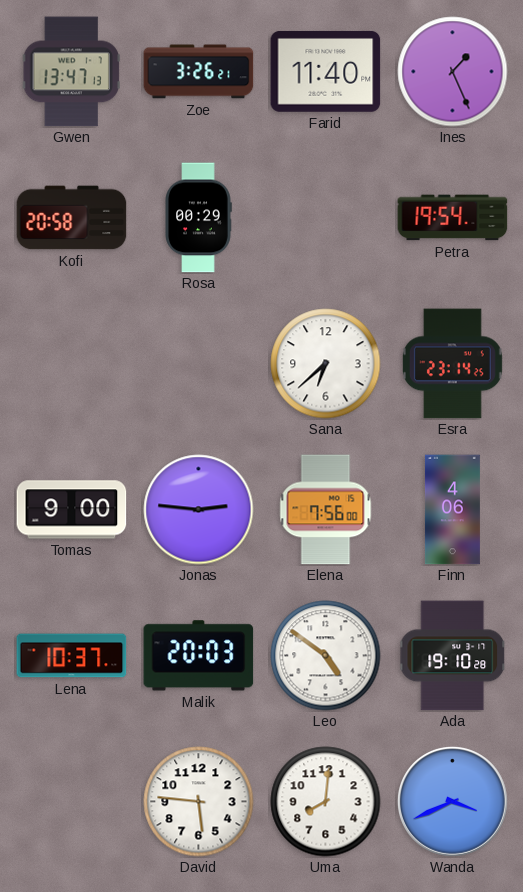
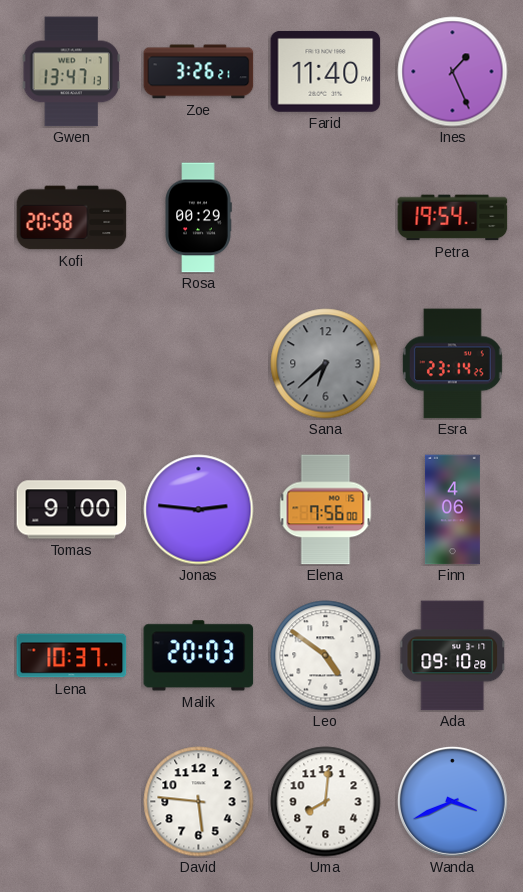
Sana dial: white -> grey
Ada: 19:10 -> 09:10
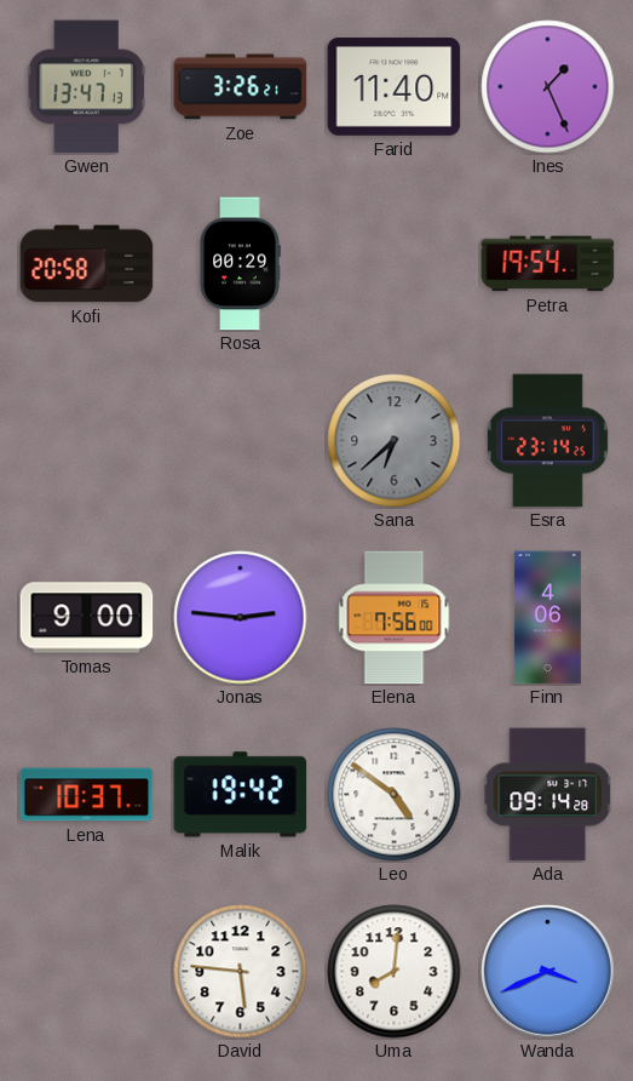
Malik: 20:03 -> 19:42
Ada: 09:10 -> 09:14
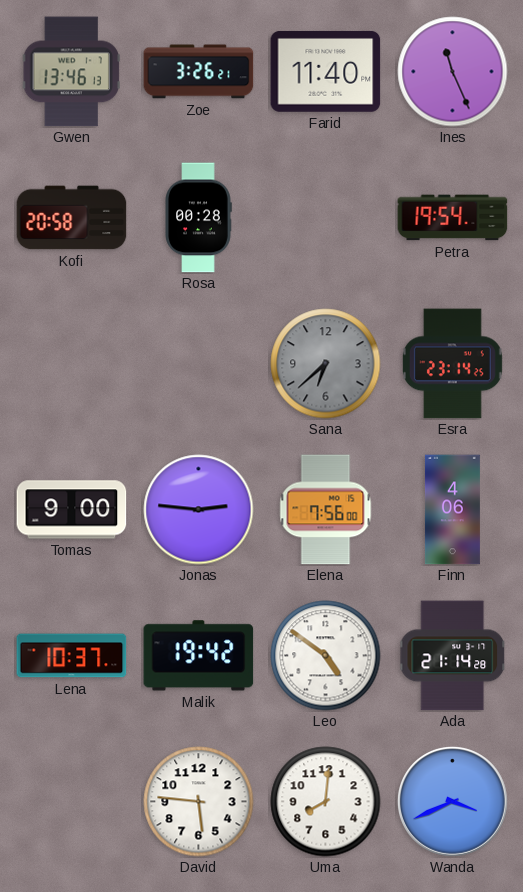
Gwen: 13:47 -> 13:46
Ines: 1:26 -> 11:26
Rosa: 00:29 -> 00:28
Ada: 09:14 -> 21:14
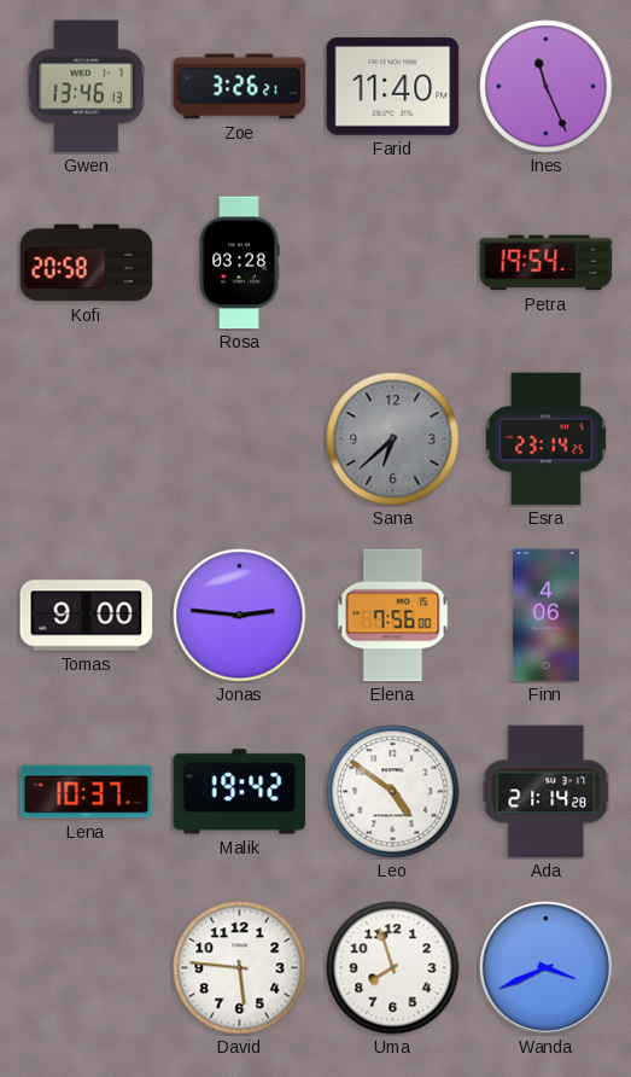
Rosa: 00:28 -> 03:28
Uma: 8:01 -> 7:57
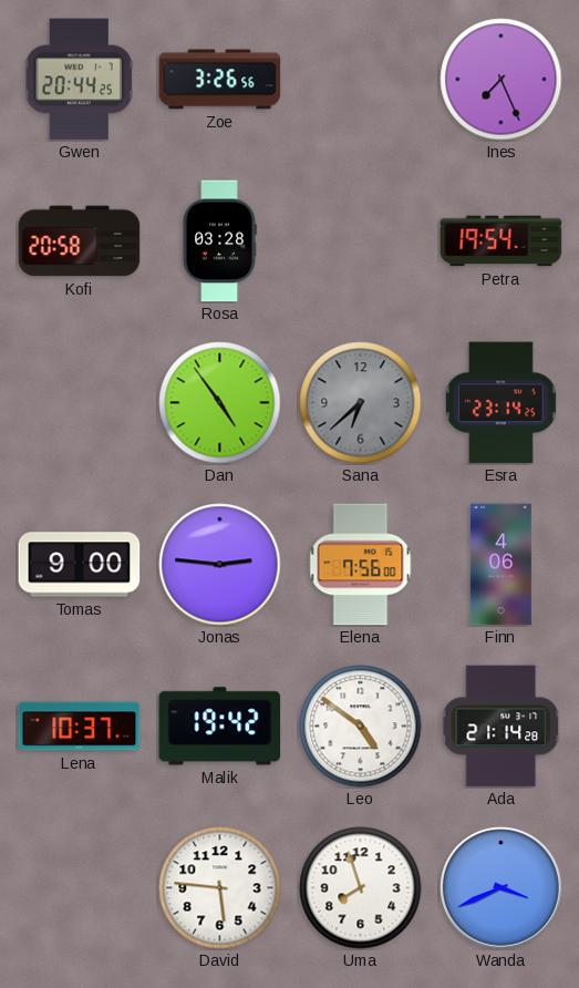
Gwen: 13:46 -> 20:44
Zoe: 3:26:21 -> 3:26:56
Farid: 11:40 -> none
Ines: 11:26 -> 7:26
Dan: none -> 4:54
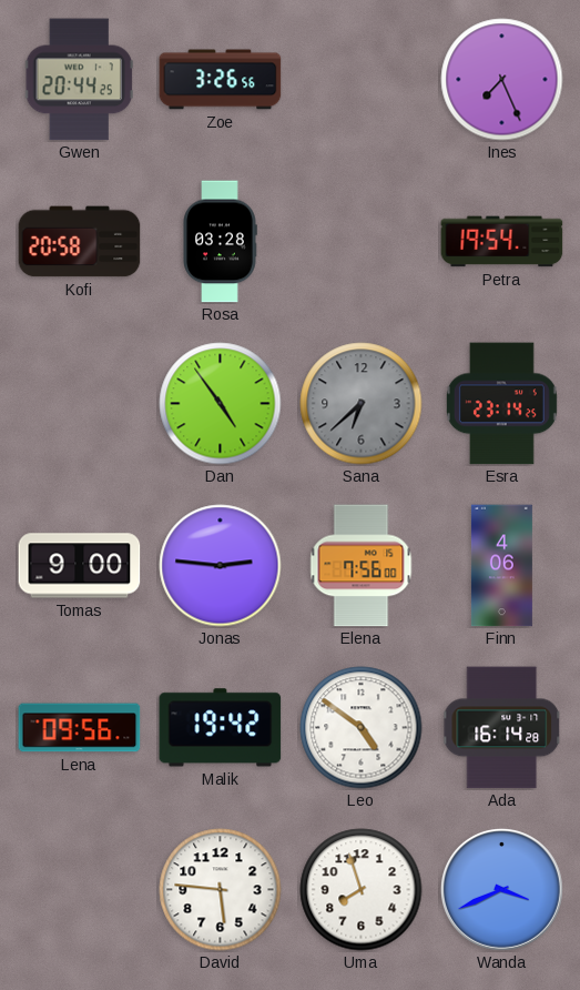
Lena: 10:37 -> 09:56
Ada: 21:14 -> 16:14
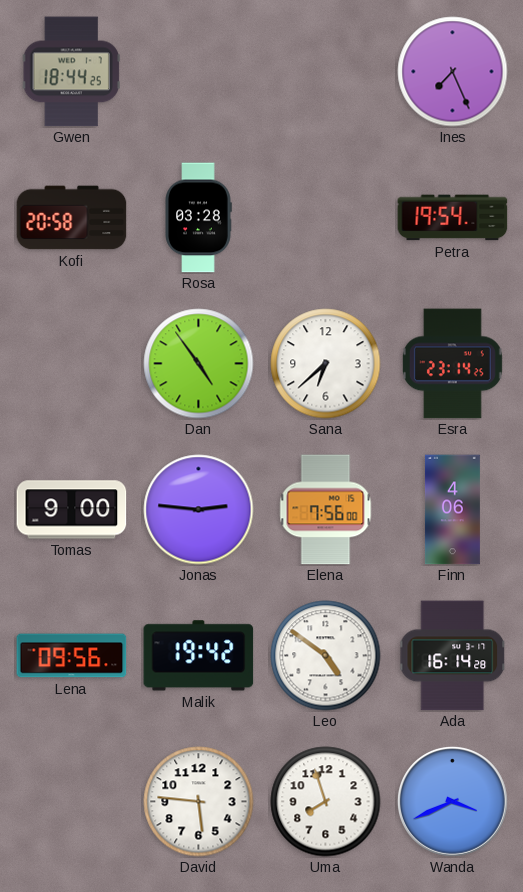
Gwen: 20:44 -> 18:44
Zoe: 3:26 -> none
Sana dial: grey -> white
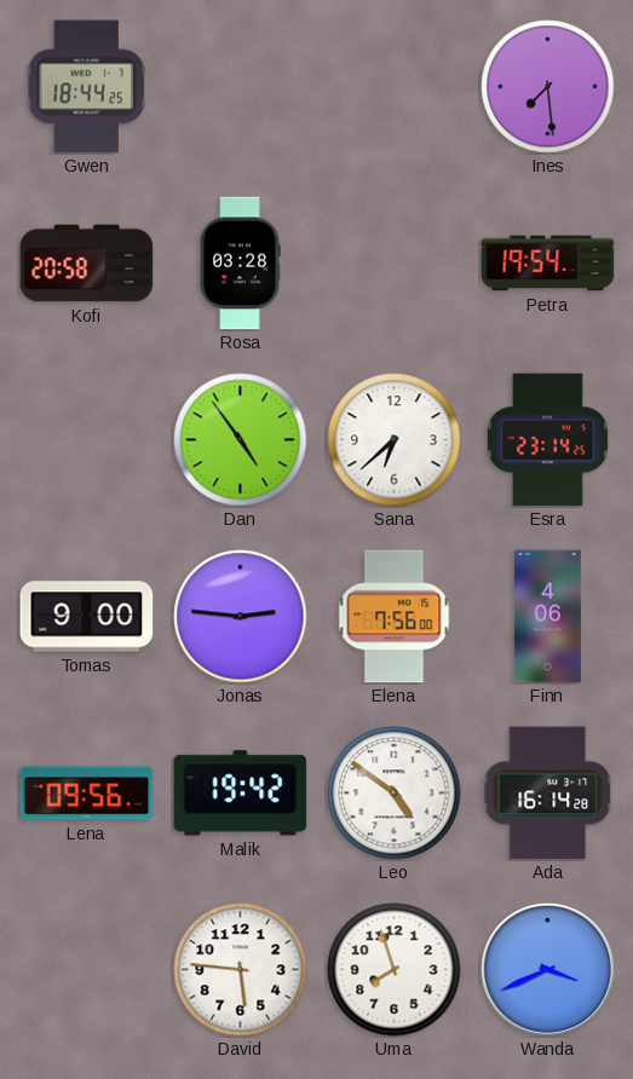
Ines: 7:26 -> 7:29
